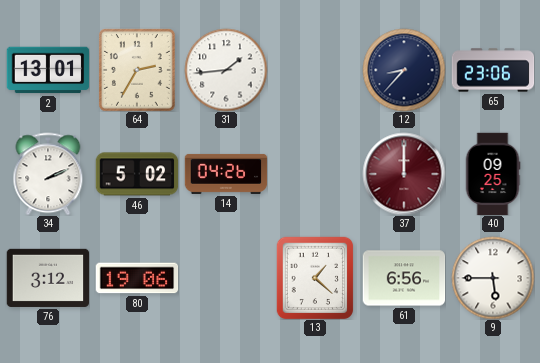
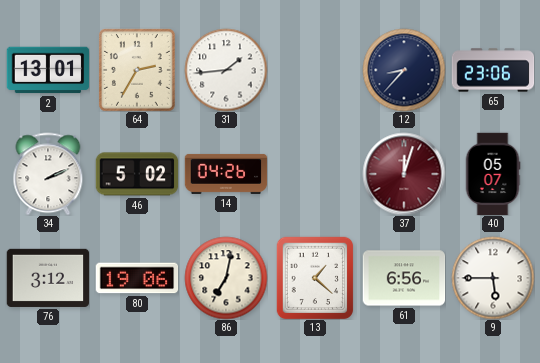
37: 12:00 -> 12:03
40: 09:25 -> 05:07
86: none -> 7:02
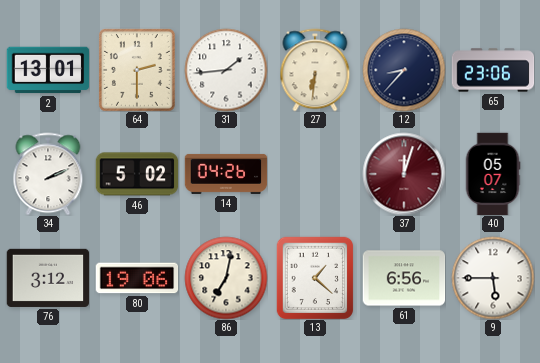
64: 2:35 -> 2:30
27: none -> 6:31
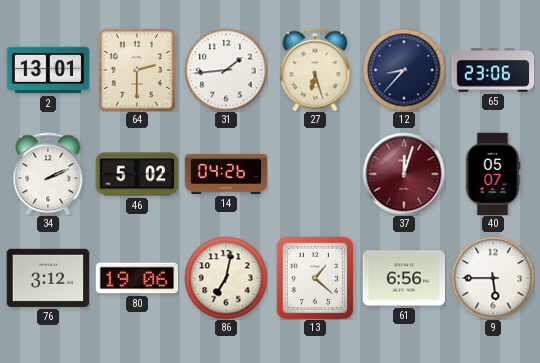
27: 6:31 -> 6:27
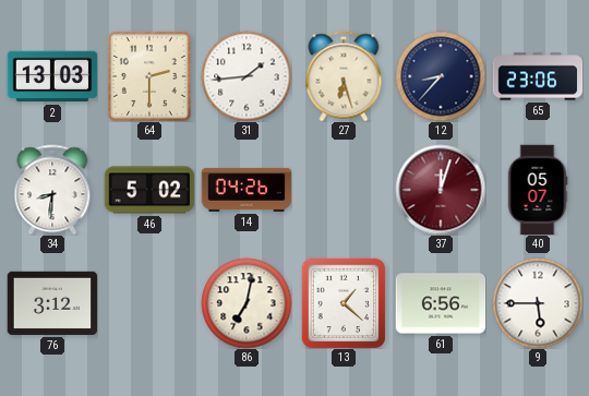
2: 13:01 -> 13:03
34: 2:11 -> 8:31
80: 19:06 -> none
